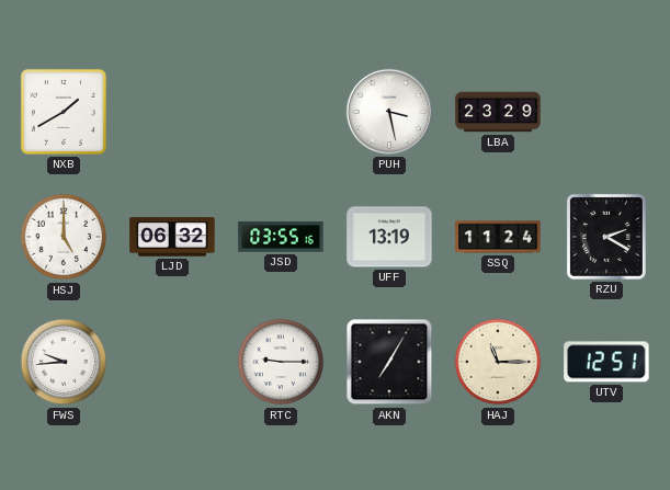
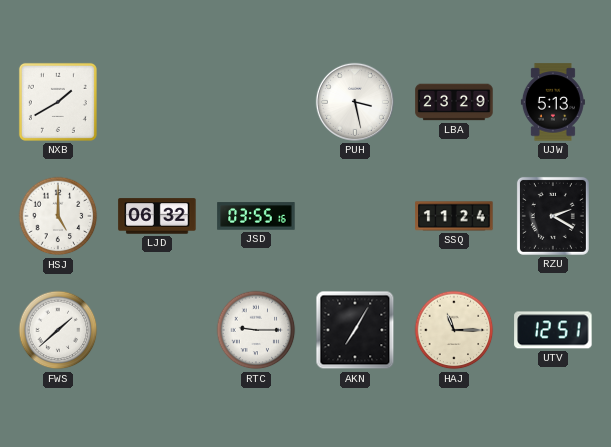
UJW: none -> 5:13
UFF: 13:19 -> none
FWS: 9:44 -> 1:38
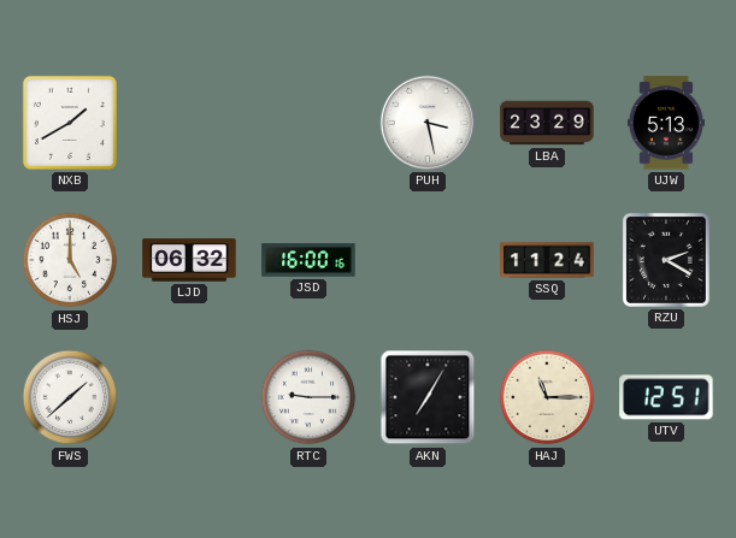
JSD: 03:55 -> 16:00
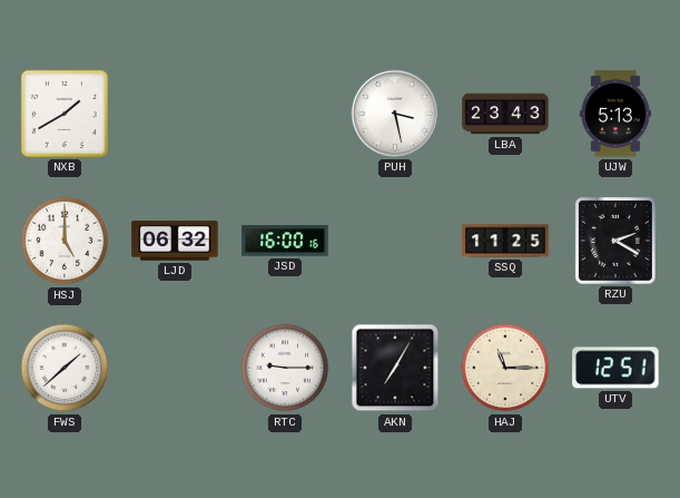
LBA: 23:29 -> 23:43
SSQ: 11:24 -> 11:25
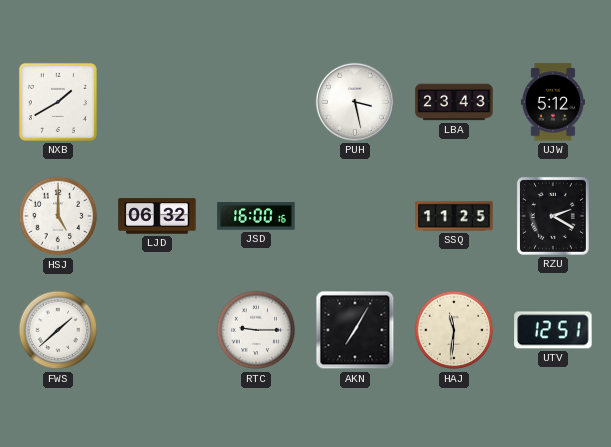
UJW: 5:13 -> 5:12
HAJ: 11:15 -> 11:31
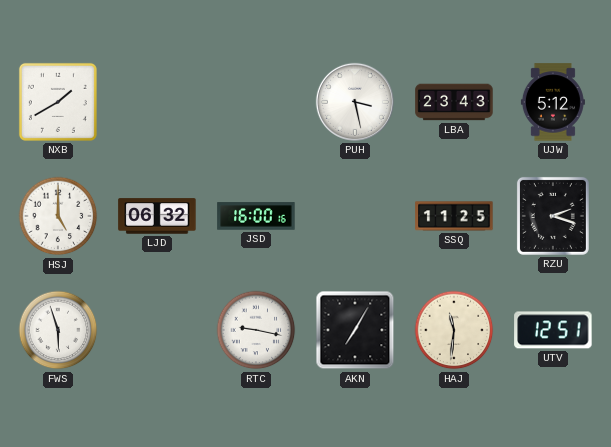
RZU: 2:20 -> 2:18
FWS: 1:38 -> 5:57
RTC: 9:15 -> 9:17
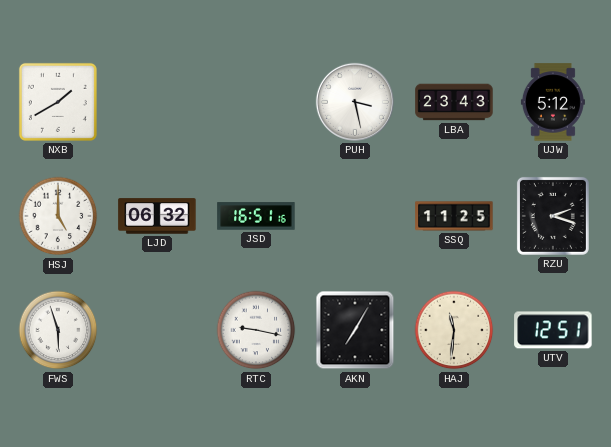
JSD: 16:00 -> 16:51
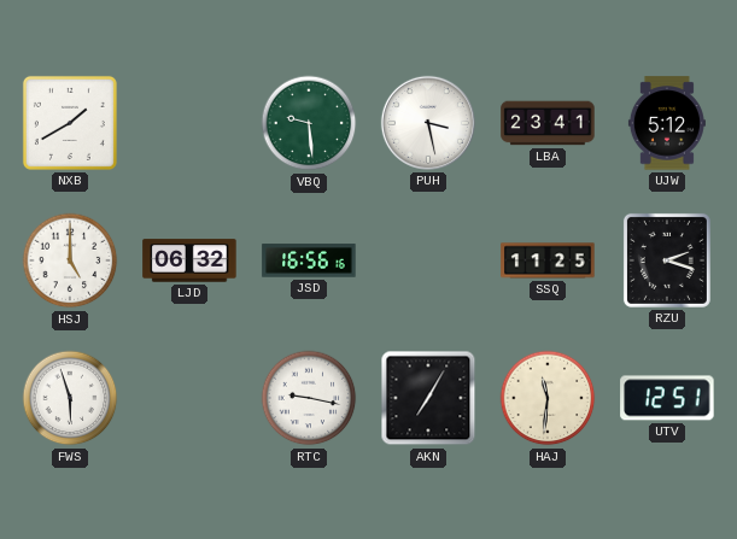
VBQ: none -> 9:29
LBA: 23:43 -> 23:41
JSD: 16:51 -> 16:56
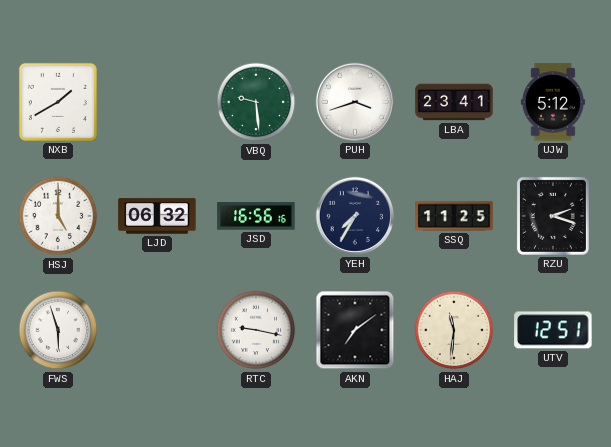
PUH: 3:28 -> 3:42
YEH: none -> 7:35
AKN: 7:05 -> 7:09
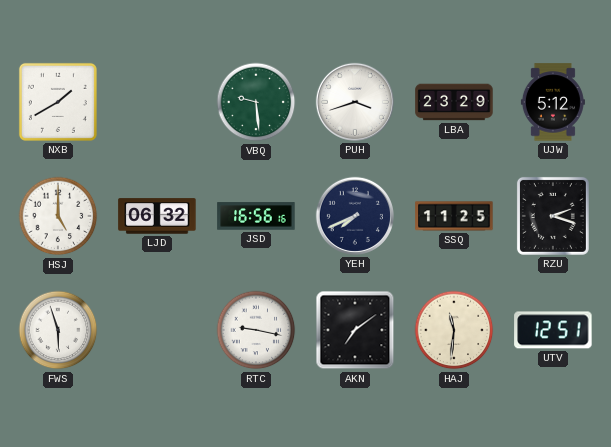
LBA: 23:41 -> 23:29
YEH: 7:35 -> 7:41
